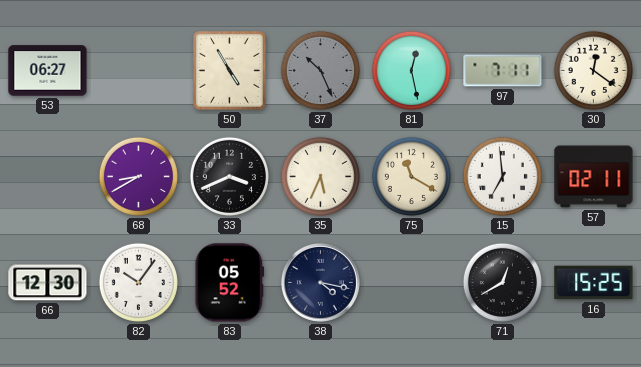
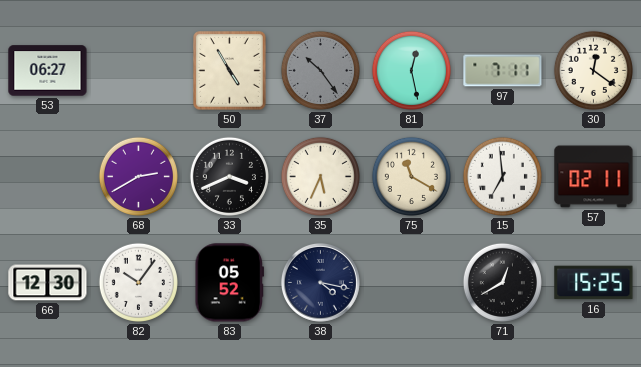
37: 10:26 -> 10:24
68: 8:40 -> 2:40
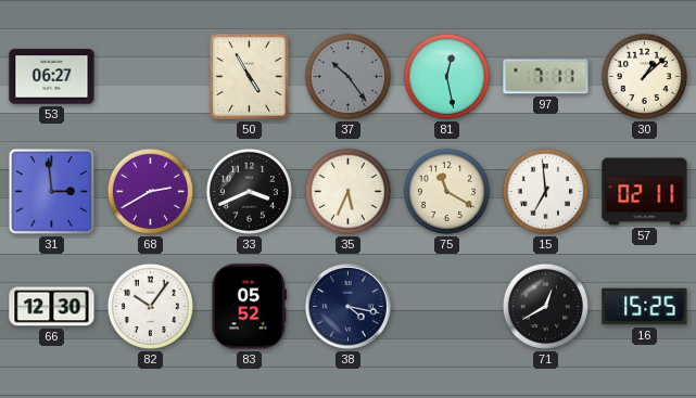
30: 12:21 -> 1:08
31: none -> 2:59
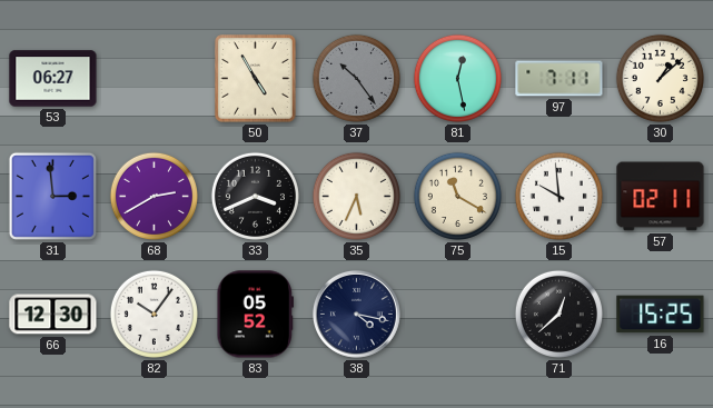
15: 6:59 -> 9:59
71: 12:40 -> 12:38
